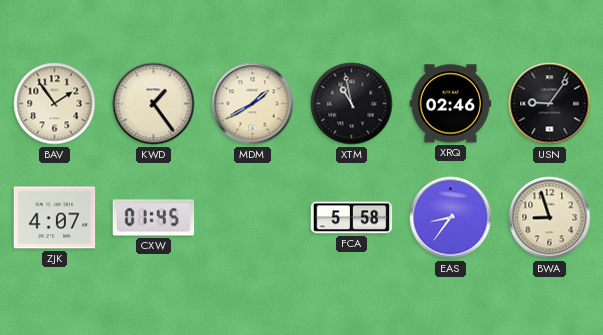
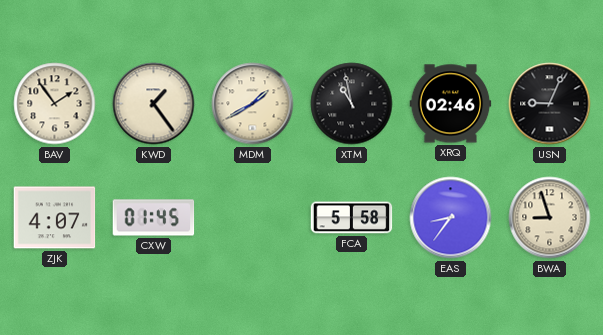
USN: 9:06 -> 9:04
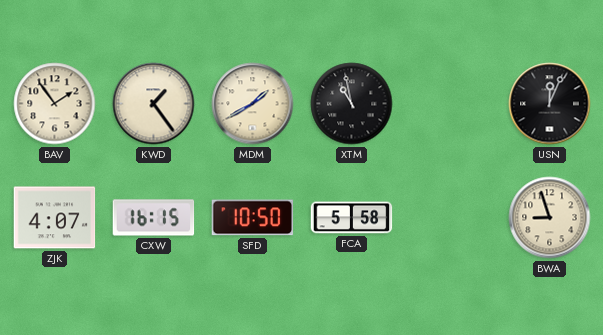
XRQ: 02:46 -> none
USN: 9:04 -> 12:04
CXW: 01:45 -> 16:15
SFD: none -> 10:50
EAS: 8:36 -> none
